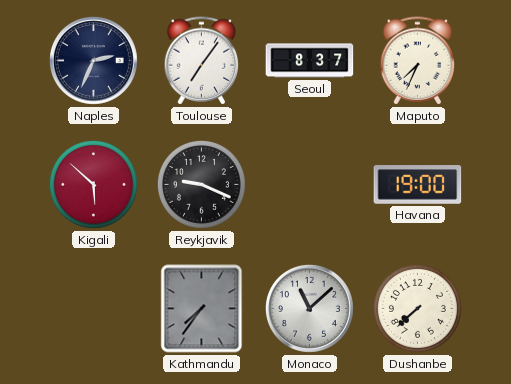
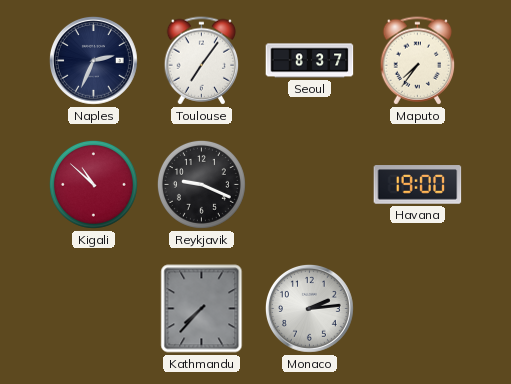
Maputo: 7:34 -> 7:36
Kigali: 5:52 -> 10:52
Kathmandu: 7:36 -> 7:37
Monaco: 11:08 -> 2:14
Dushanbe: 7:38 -> none
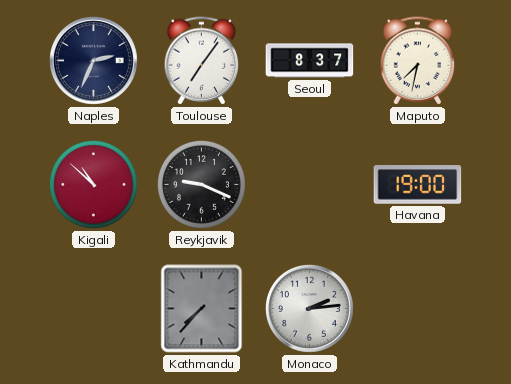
Maputo: 7:36 -> 7:32
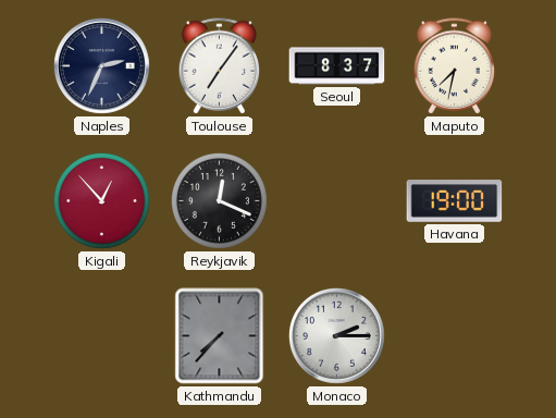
Kigali: 10:52 -> 12:53
Reykjavik: 9:19 -> 12:19
Monaco: 2:14 -> 2:15
